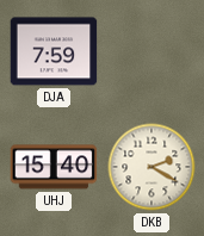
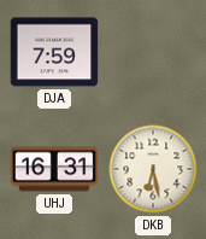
UHJ: 15:40 -> 16:31
DKB: 2:20 -> 6:28
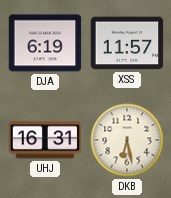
DJA: 7:59 -> 6:19
XSS: none -> 11:57
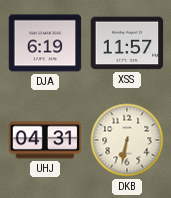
UHJ: 16:31 -> 04:31
DKB: 6:28 -> 6:32
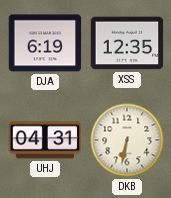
XSS: 11:57 -> 12:35
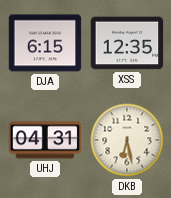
DJA: 6:19 -> 6:15
DKB: 6:32 -> 6:28
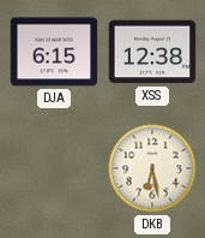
XSS: 12:35 -> 12:38
UHJ: 04:31 -> none
